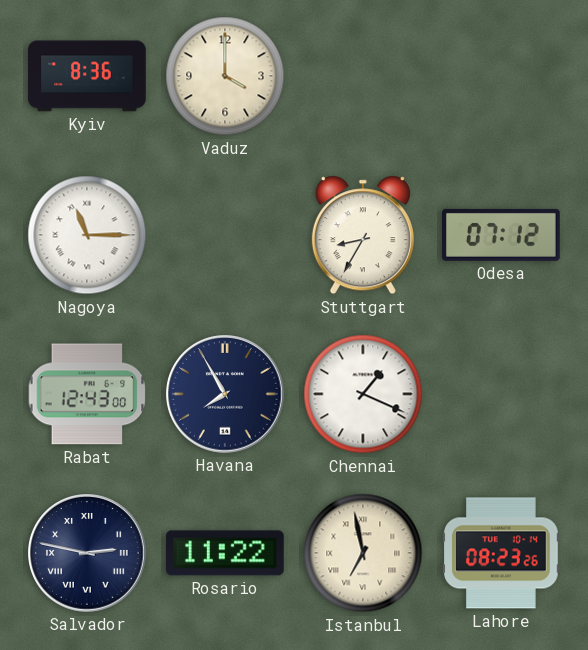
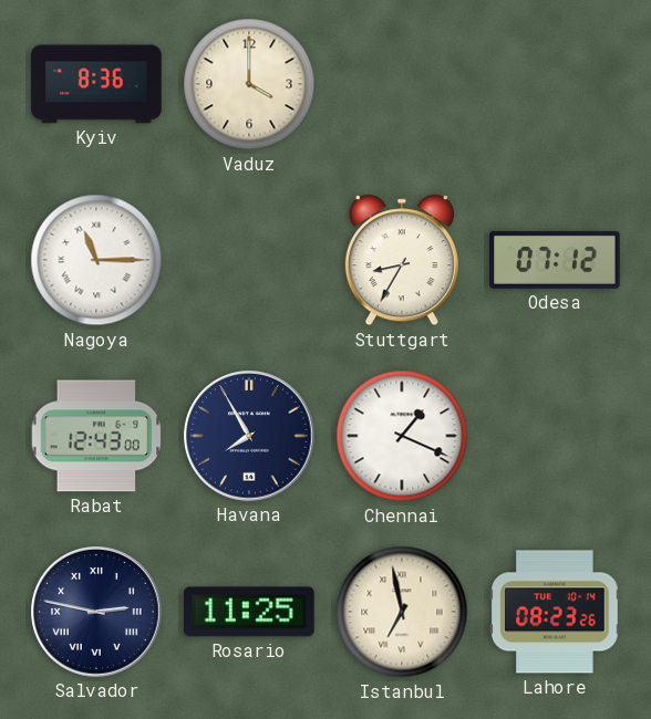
Rosario: 11:22 -> 11:25
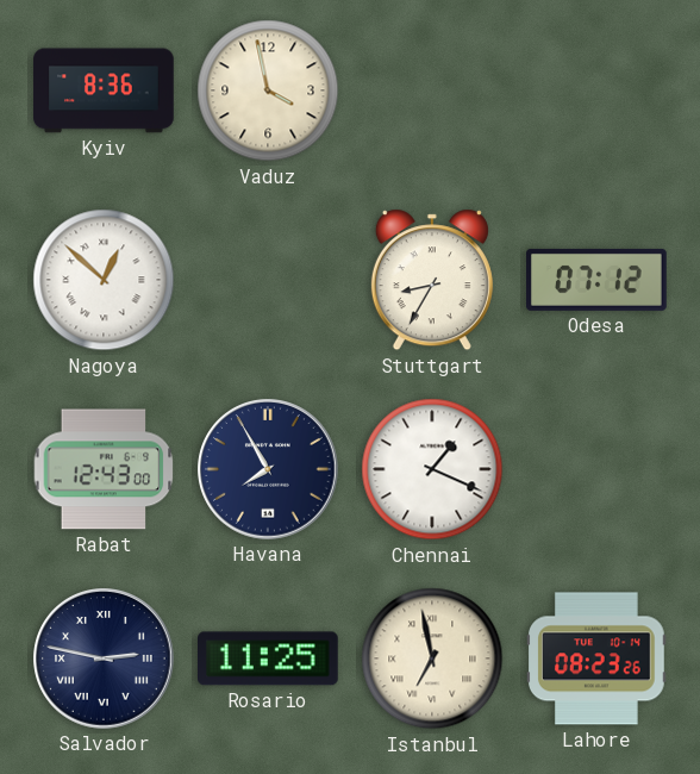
Vaduz: 4:00 -> 3:58
Nagoya: 11:15 -> 12:52
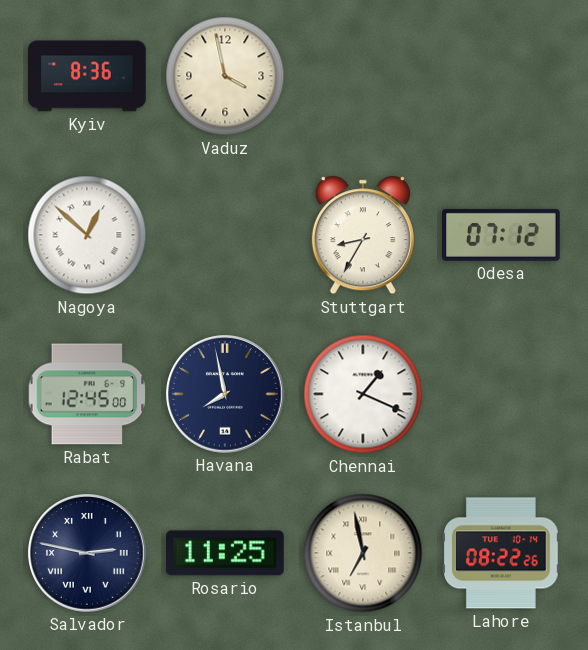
Rabat: 12:43 -> 12:45
Havana: 7:55 -> 7:58
Lahore: 08:23 -> 08:22
